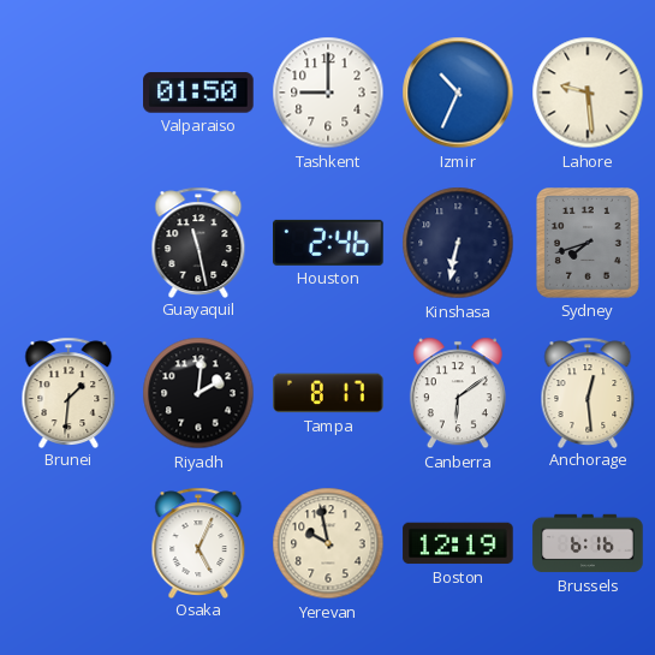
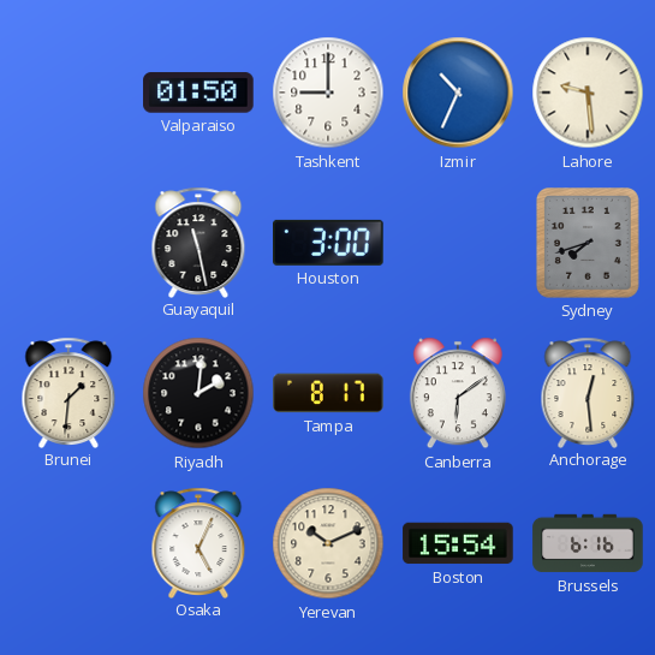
Houston: 2:46 -> 3:00
Kinshasa: 6:32 -> none
Yerevan: 9:58 -> 10:11
Boston: 12:19 -> 15:54
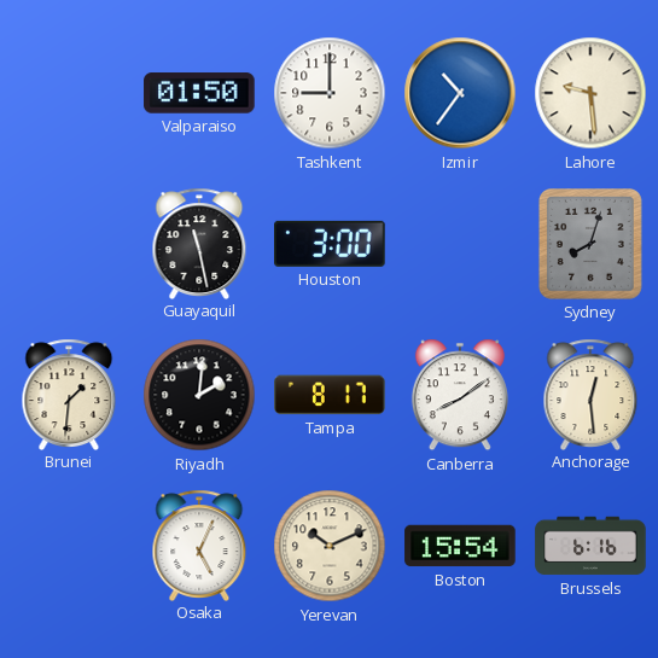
Izmir: 10:34 -> 10:36
Sydney: 7:42 -> 8:03
Canberra: 6:09 -> 8:09
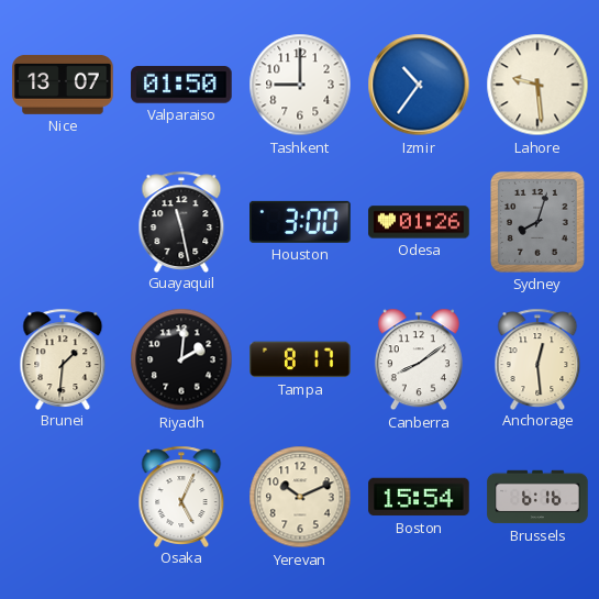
Nice: none -> 13:07
Odesa: none -> 01:26
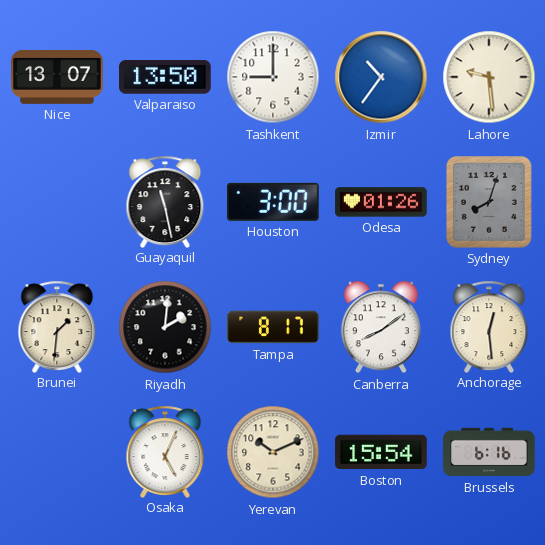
Valparaiso: 01:50 -> 13:50
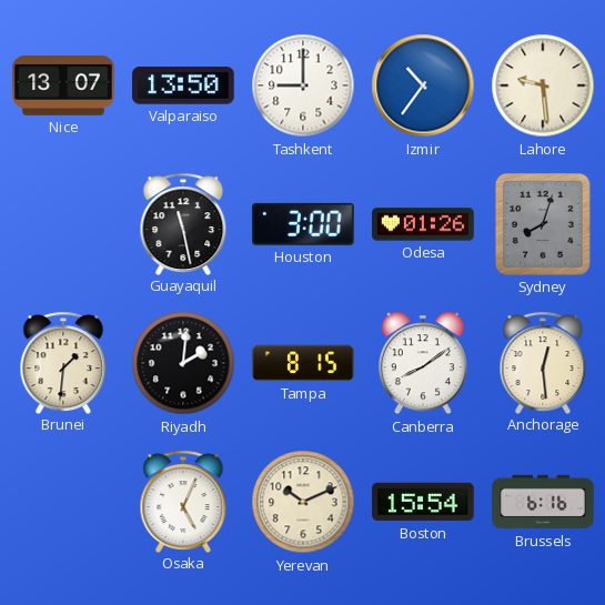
Tampa: 8:17 -> 8:15
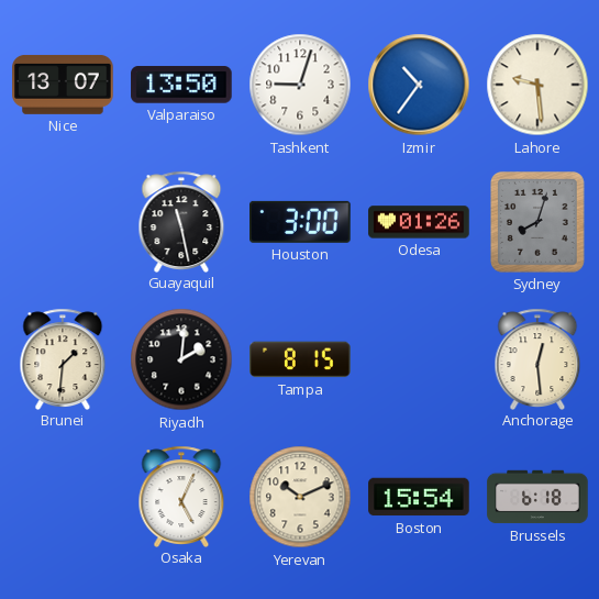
Tashkent: 9:00 -> 9:03
Canberra: 8:09 -> none
Brussels: 6:16 -> 6:18
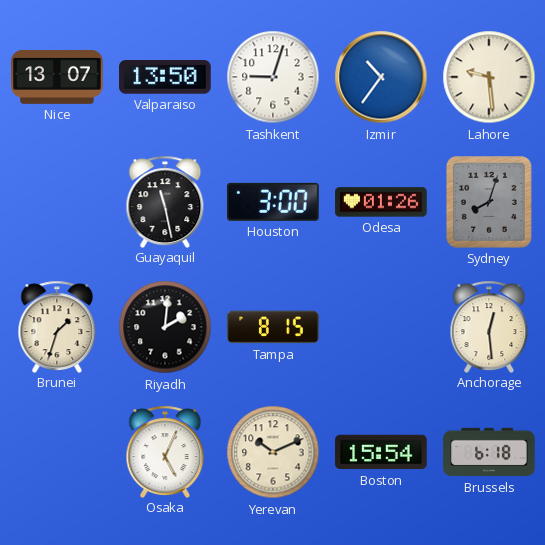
Brunei: 1:31 -> 1:33
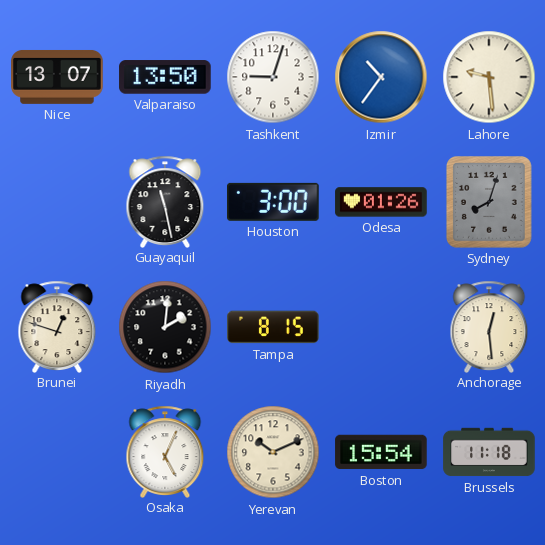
Brunei: 1:33 -> 12:48
Brussels: 6:18 -> 11:18
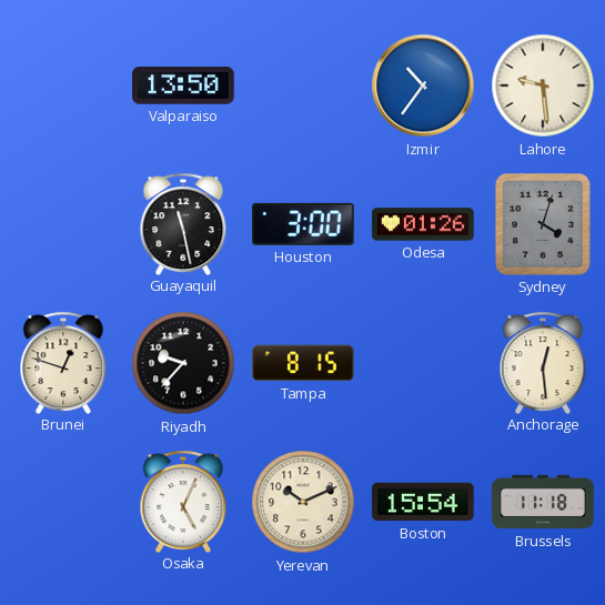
Nice: 13:07 -> none
Tashkent: 9:03 -> none
Sydney: 8:03 -> 4:03
Riyadh: 2:01 -> 9:37
